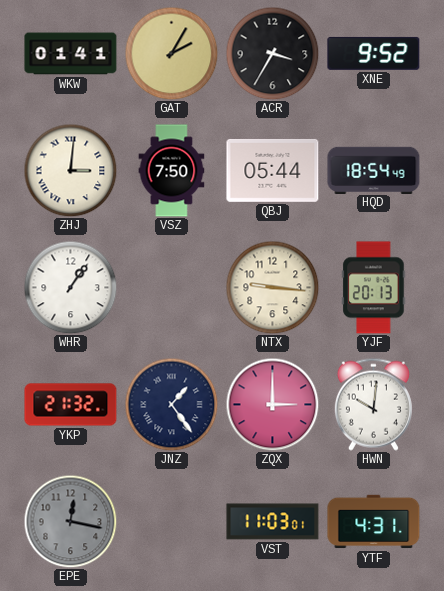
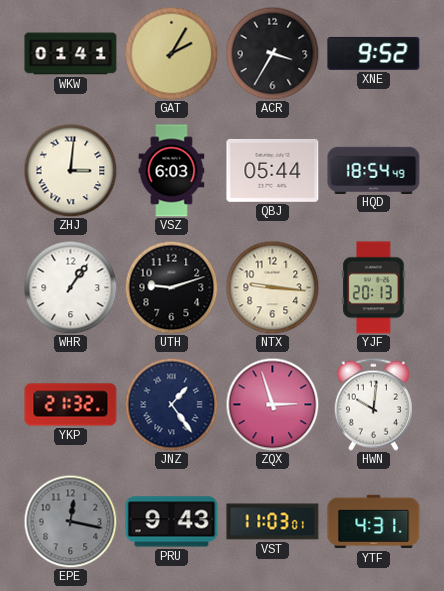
VSZ: 7:50 -> 6:03
UTH: none -> 9:12
ZQX: 3:00 -> 2:57
PRU: none -> 9:43
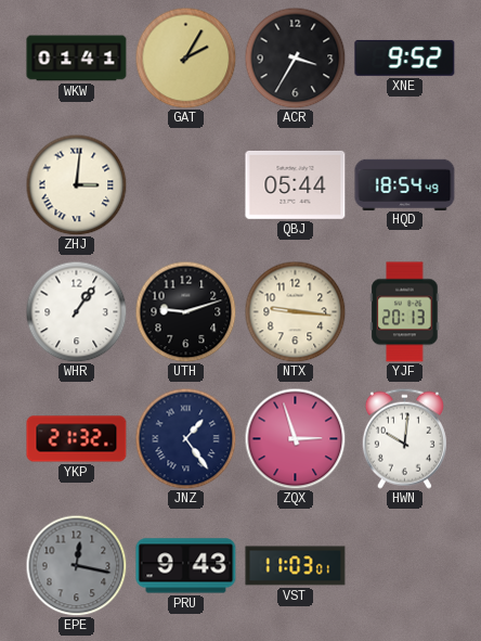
VSZ: 6:03 -> none
YTF: 4:31 -> none
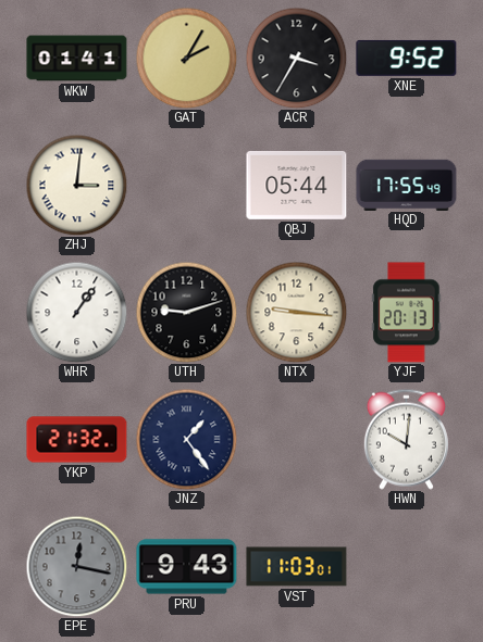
HQD: 18:54 -> 17:55
ZQX: 2:57 -> none
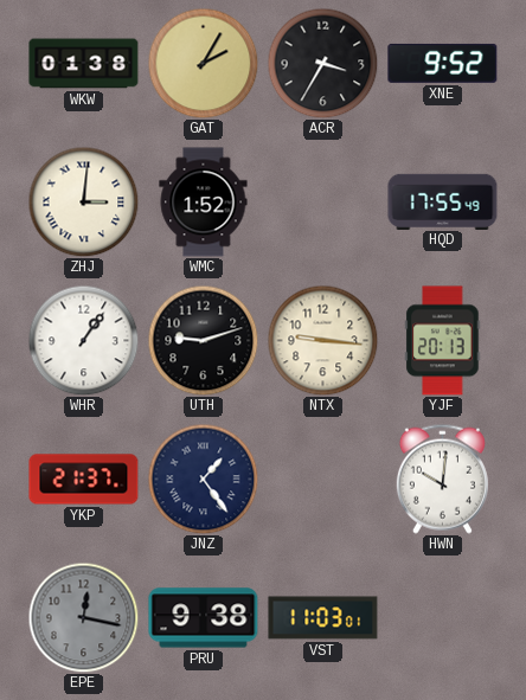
WKW: 01:41 -> 01:38
WMC: none -> 1:52
QBJ: 05:44 -> none
YKP: 21:32 -> 21:37
PRU: 9:43 -> 9:38
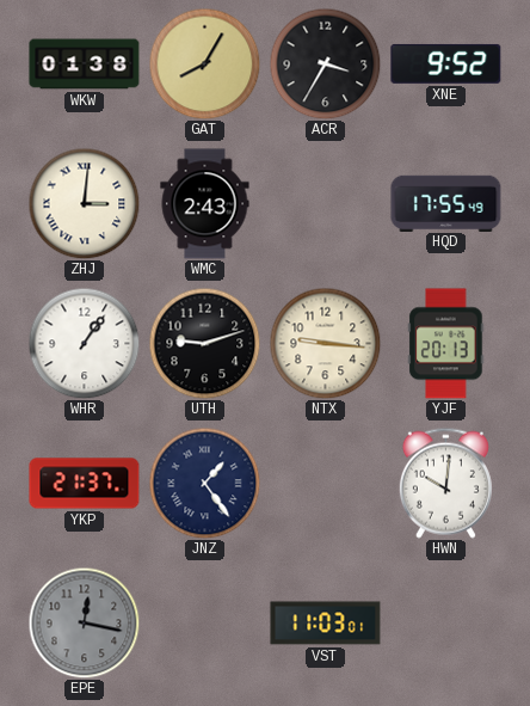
GAT: 2:05 -> 8:05
WMC: 1:52 -> 2:43
PRU: 9:38 -> none
